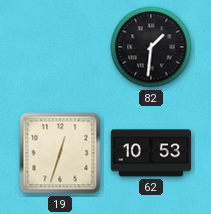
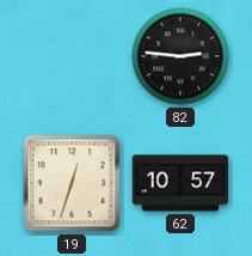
82: 1:31 -> 2:46
62: 10:53 -> 10:57
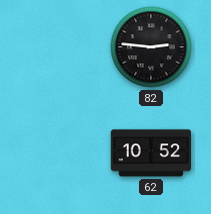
19: 12:33 -> none
62: 10:57 -> 10:52
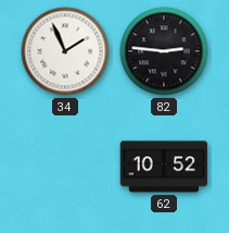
34: none -> 1:56
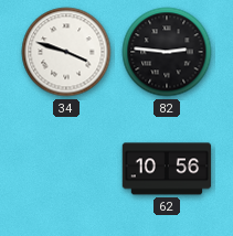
34: 1:56 -> 3:48
62: 10:52 -> 10:56
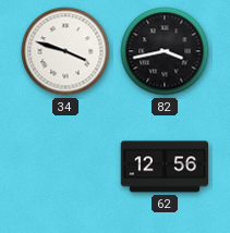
82: 2:46 -> 3:43
62: 10:56 -> 12:56
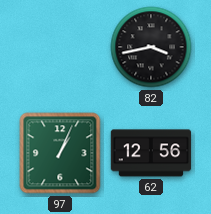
34: 3:48 -> none
97: none -> 1:04
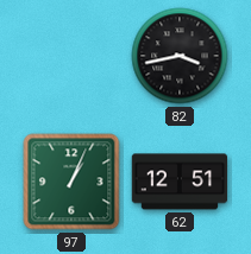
62: 12:56 -> 12:51
